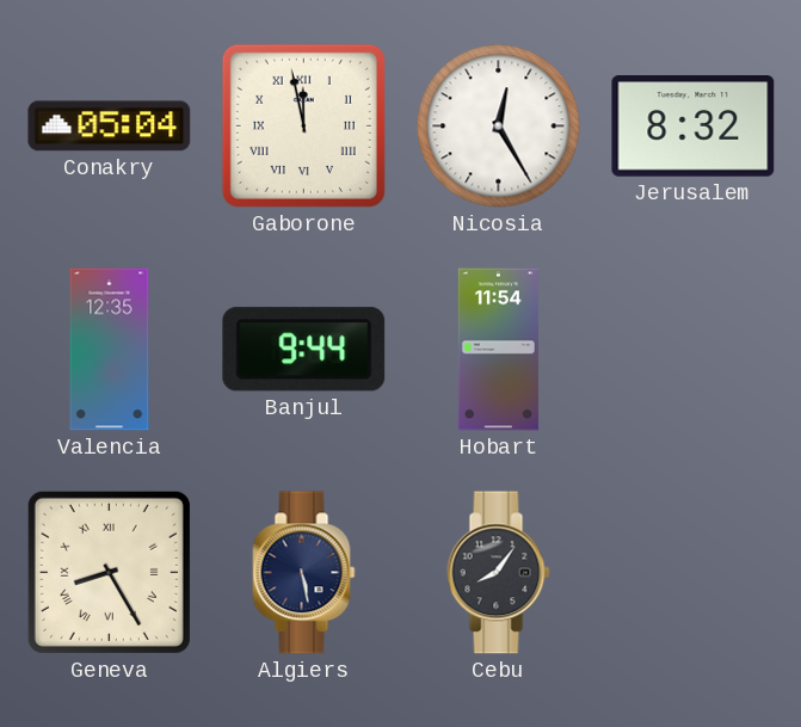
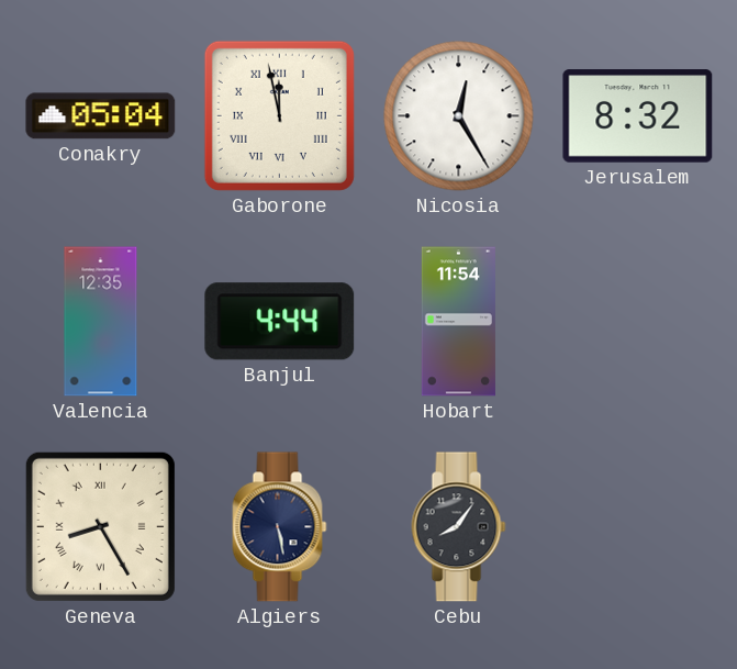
Banjul: 9:44 -> 4:44
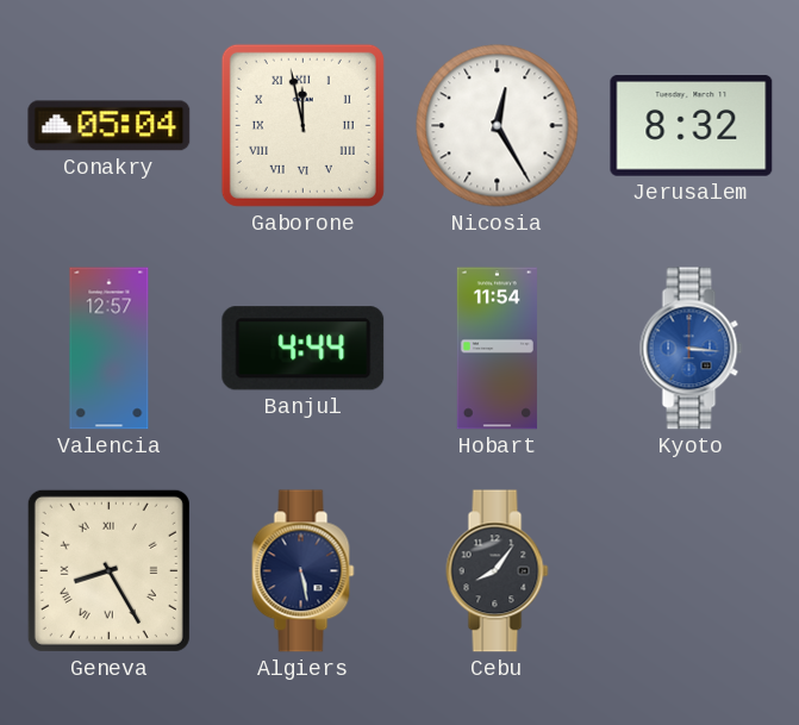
Valencia: 12:35 -> 12:57
Kyoto: none -> 3:16
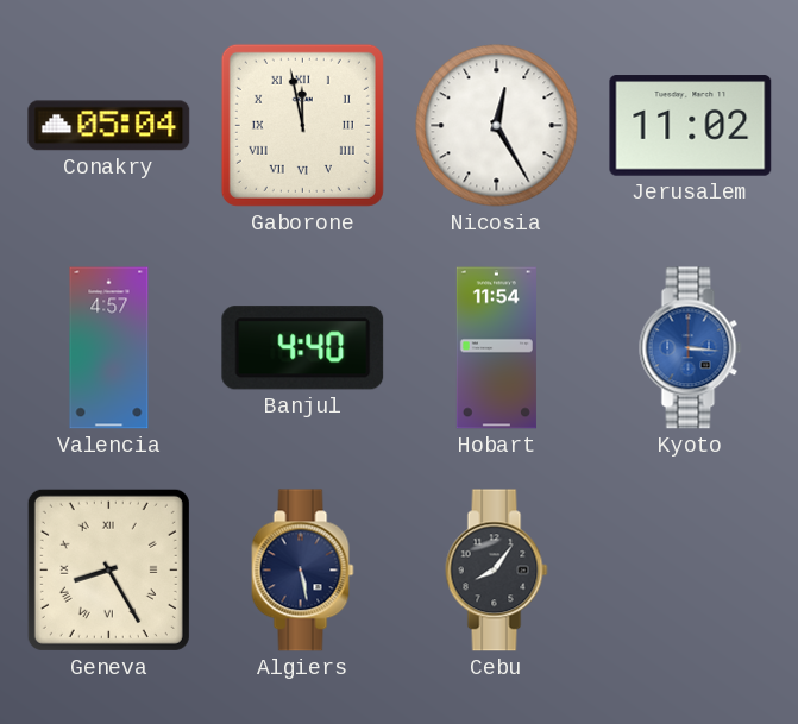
Jerusalem: 8:32 -> 11:02
Valencia: 12:57 -> 4:57
Banjul: 4:44 -> 4:40
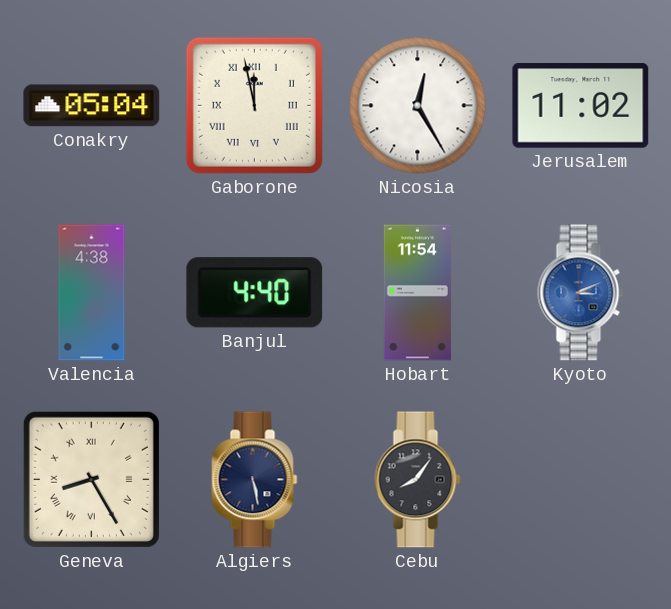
Valencia: 4:57 -> 4:38
Kyoto: 3:16 -> 3:11
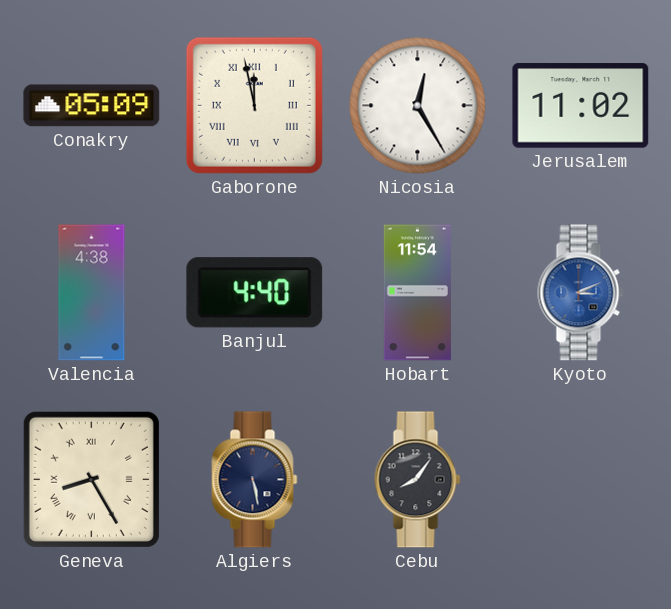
Conakry: 05:04 -> 05:09
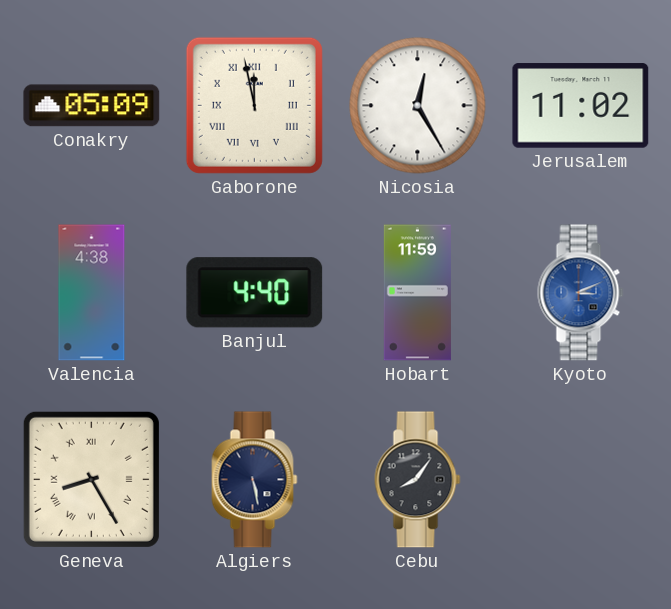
Hobart: 11:54 -> 11:59
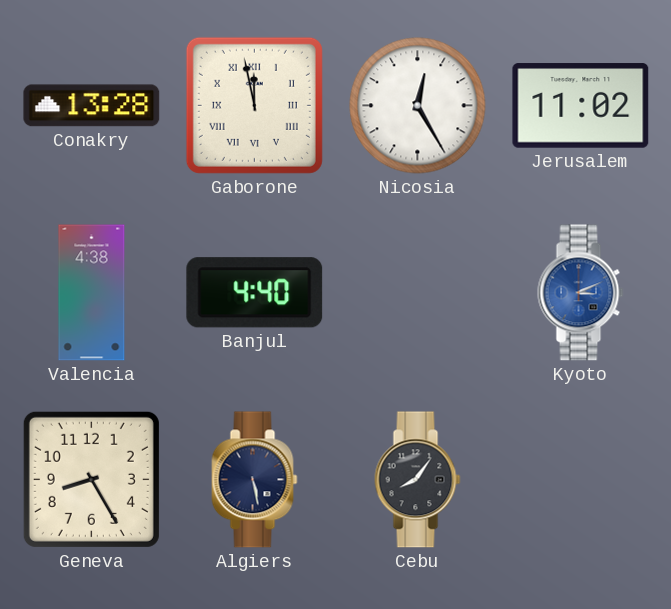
Conakry: 05:09 -> 13:28
Hobart: 11:59 -> none
Geneva numerals: Roman -> Arabic
